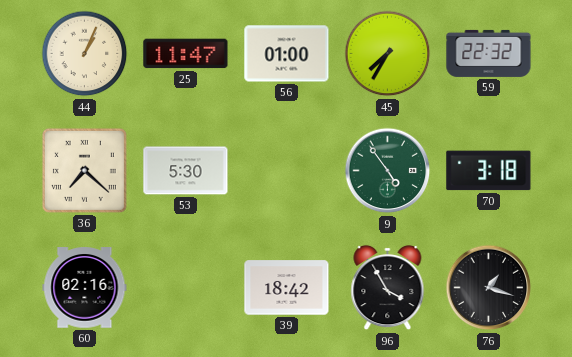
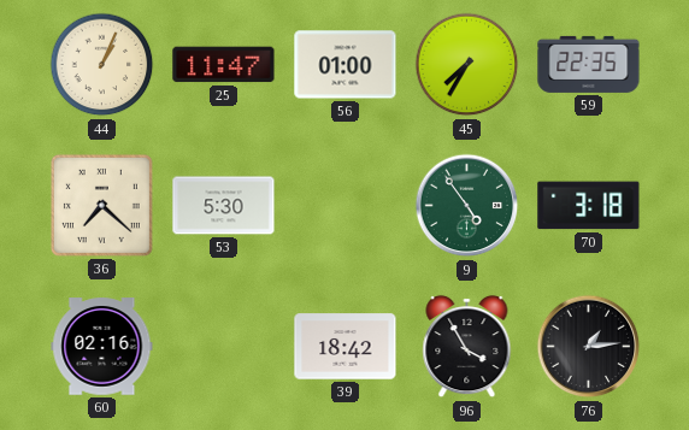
59: 22:32 -> 22:35
76: 1:18 -> 1:14
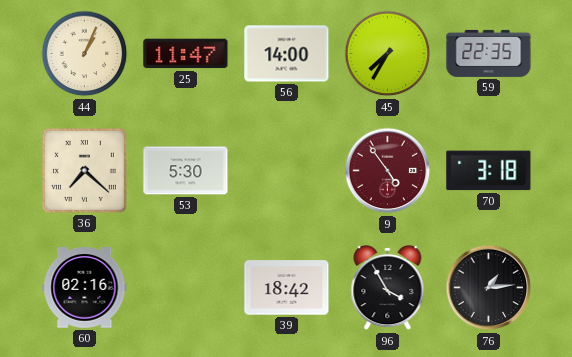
56: 01:00 -> 14:00
9 dial: green -> burgundy
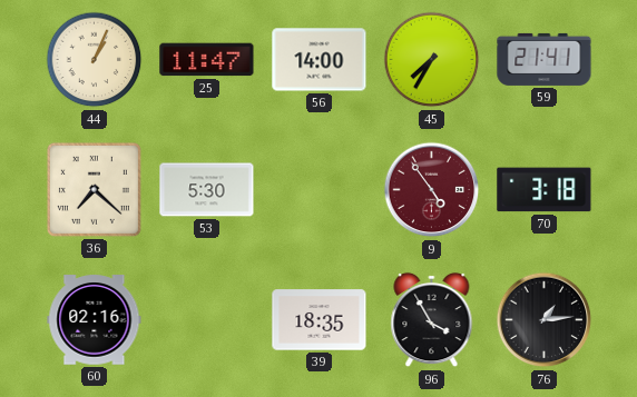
59: 22:35 -> 21:41
39: 18:42 -> 18:35
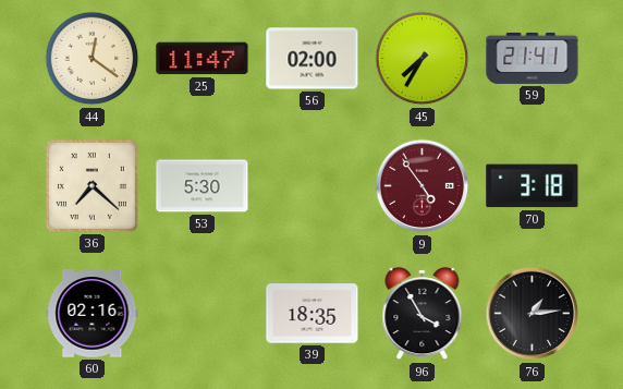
44: 1:04 -> 12:21
56: 14:00 -> 02:00
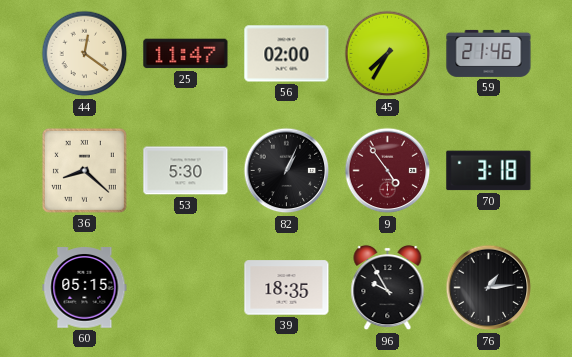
59: 21:41 -> 21:46
36: 7:22 -> 8:22
82: none -> 1:04
60: 02:16 -> 05:15
96: 3:55 -> 9:55
